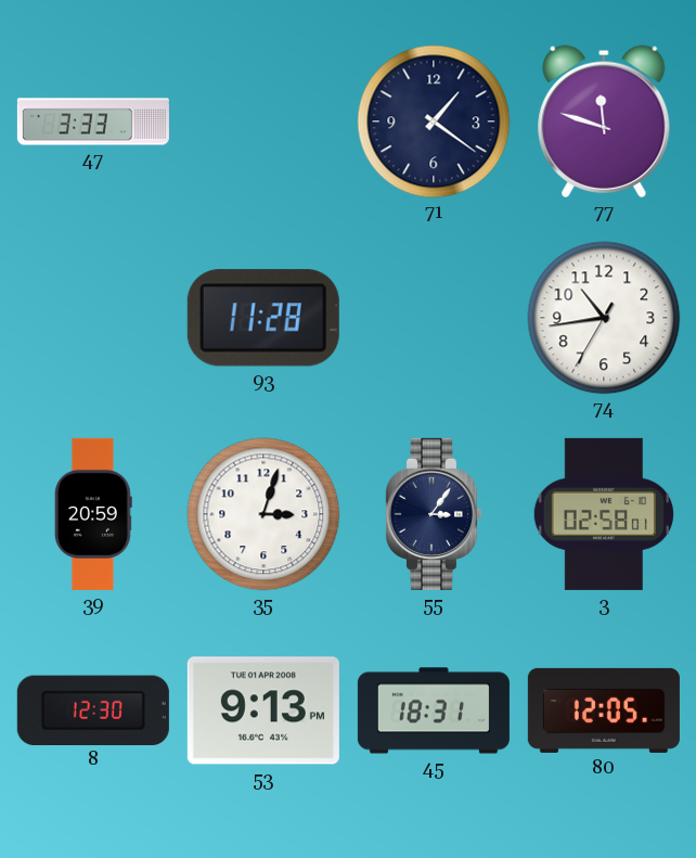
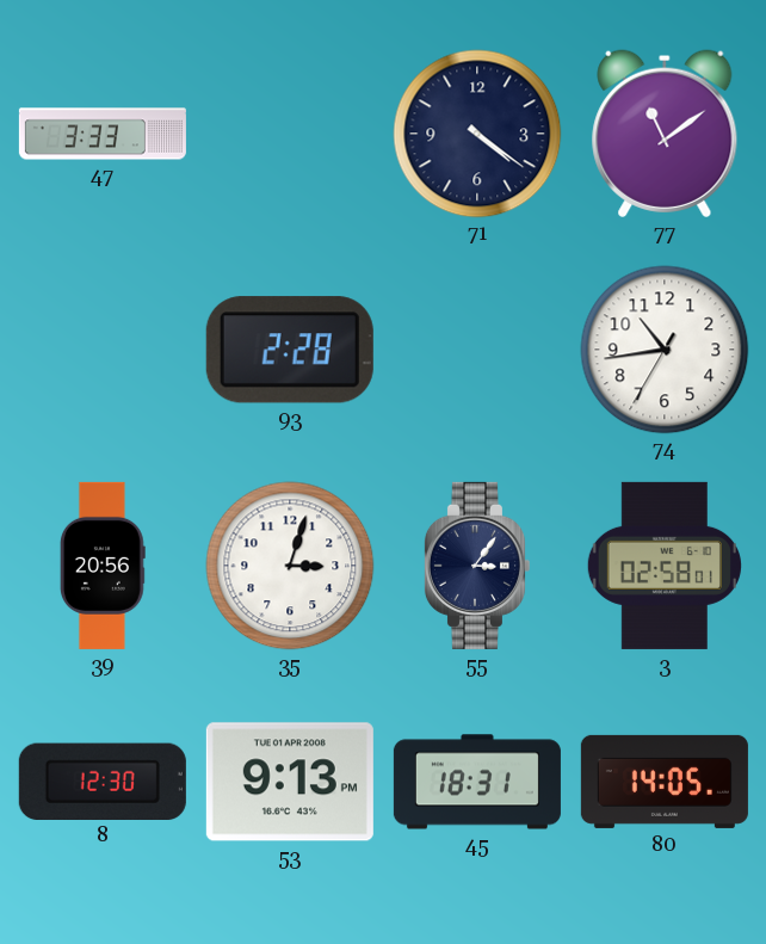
71: 1:21 -> 4:21
77: 11:48 -> 11:09
93: 11:28 -> 2:28
39: 20:59 -> 20:56
80: 12:05 -> 14:05
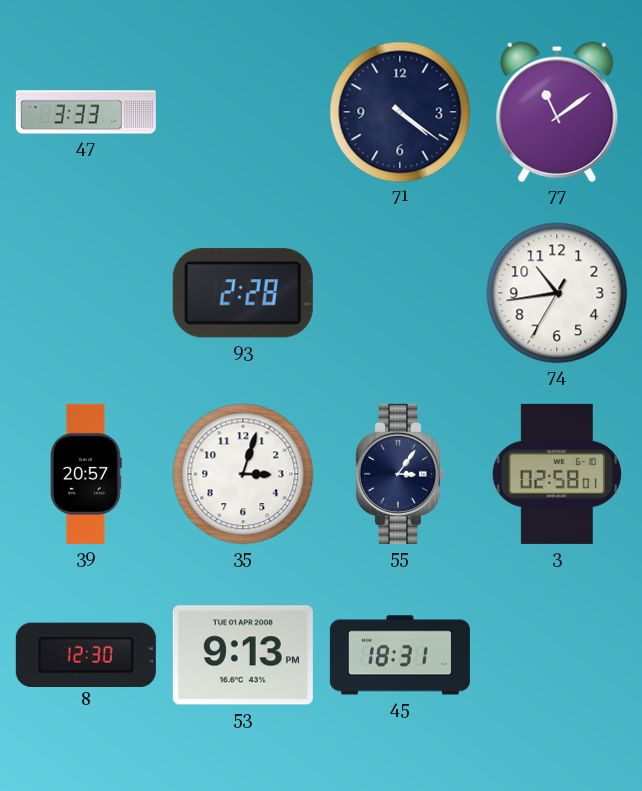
39: 20:56 -> 20:57
80: 14:05 -> none
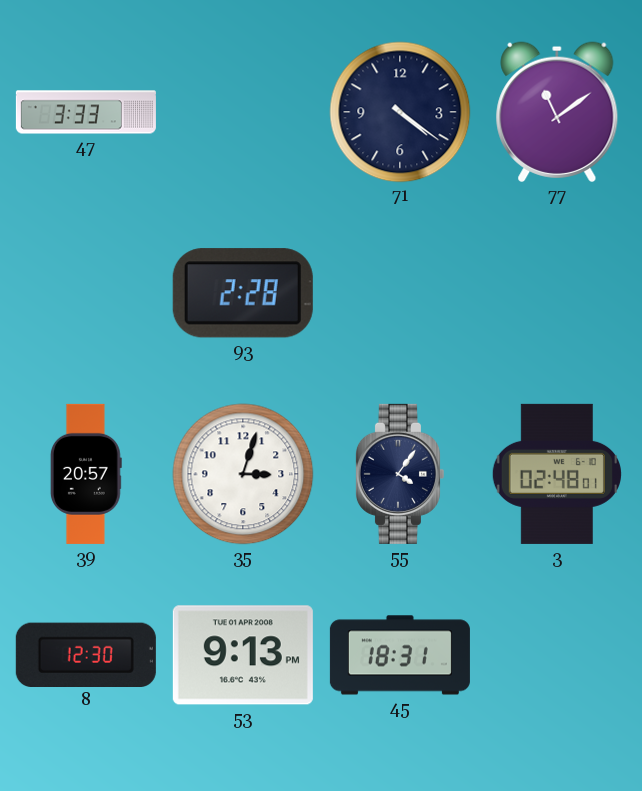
74: 10:43 -> none
55: 3:06 -> 4:06
3: 02:58 -> 02:48
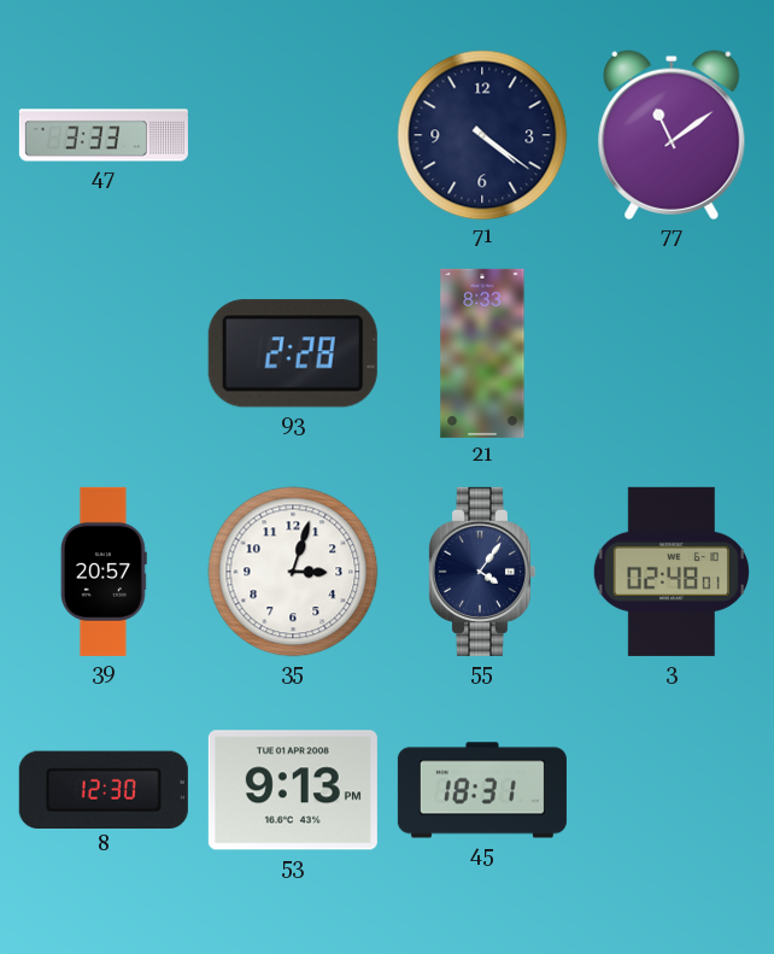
21: none -> 8:33
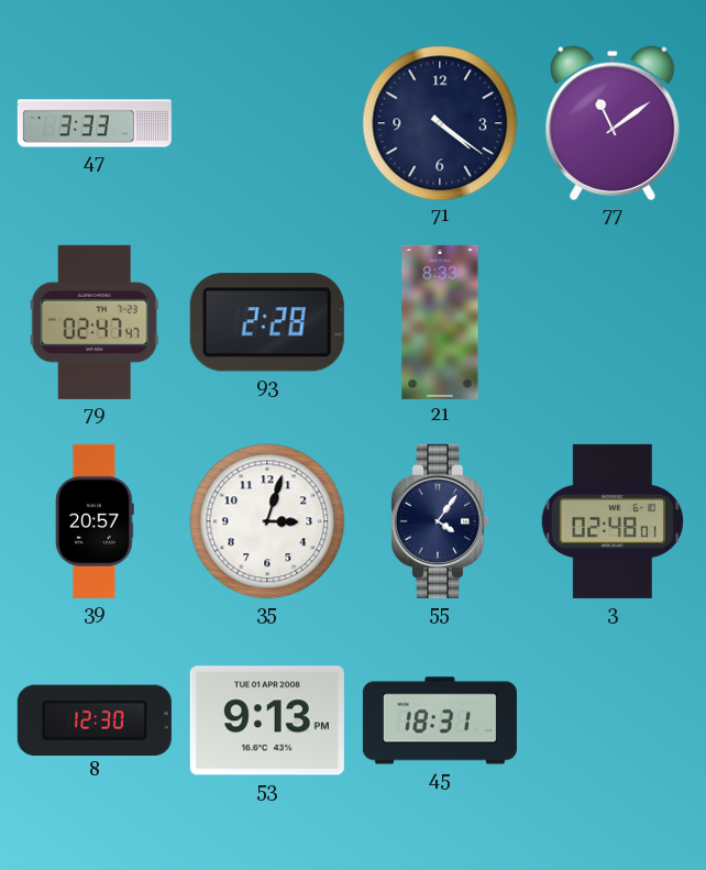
79: none -> 02:47
